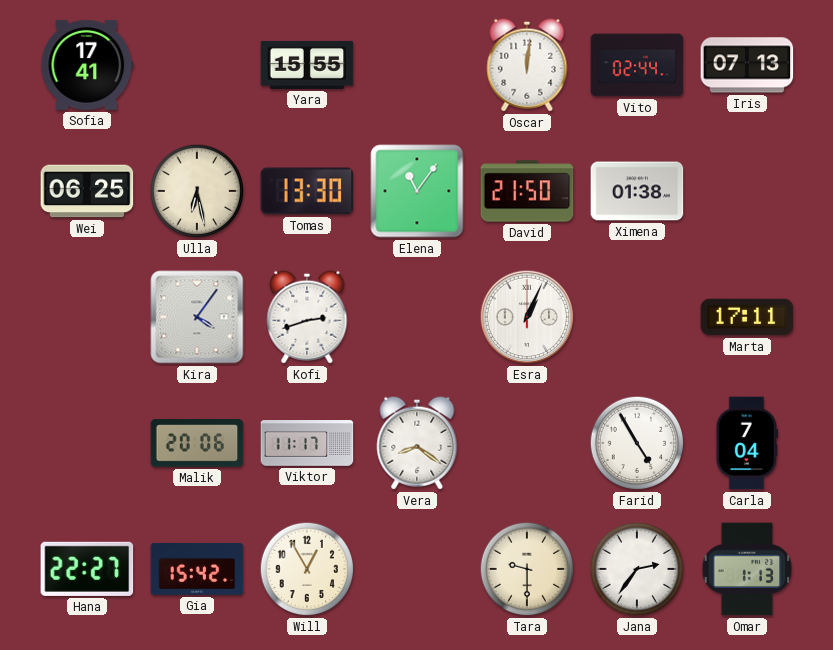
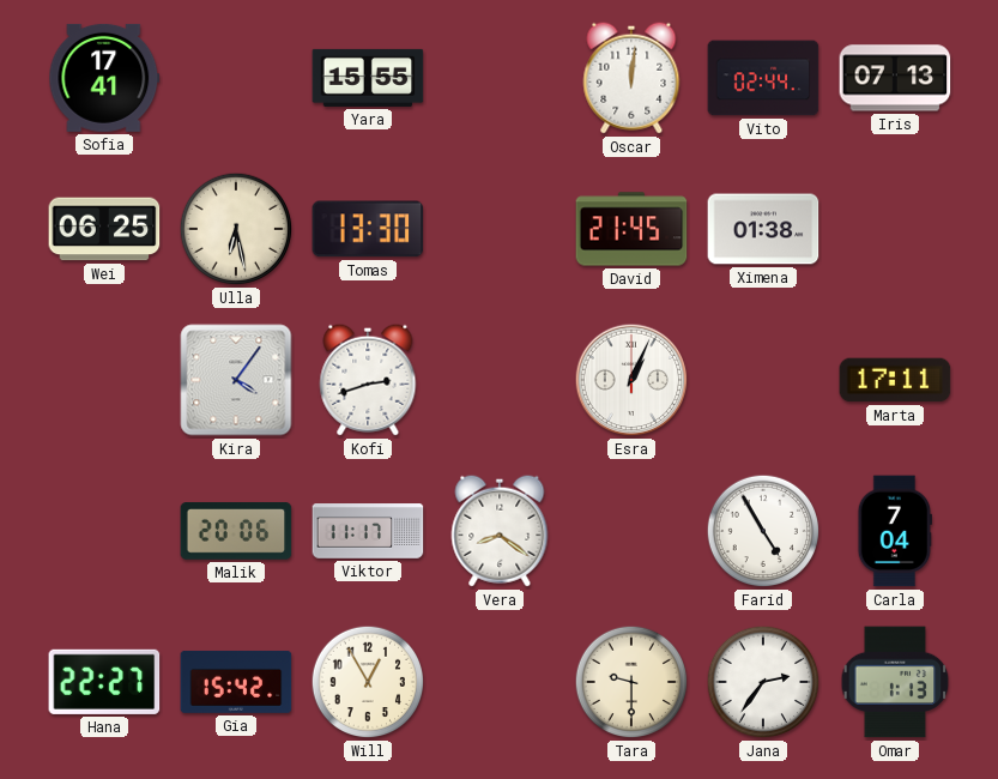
Elena: 11:06 -> none
David: 21:50 -> 21:45
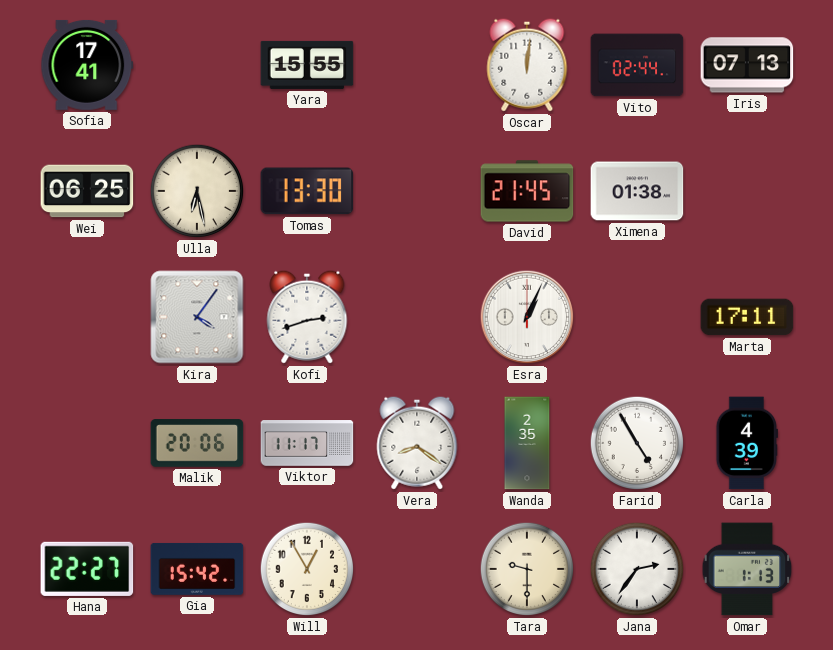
Wanda: none -> 2:35
Carla: 7:04 -> 4:39
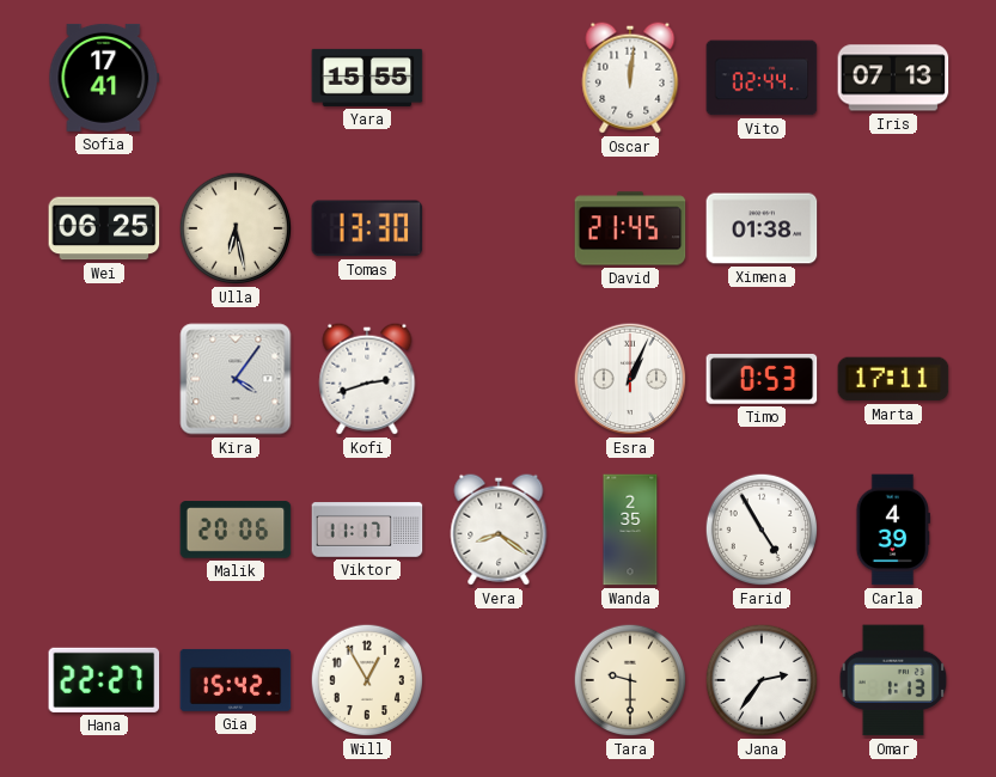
Timo: none -> 0:53
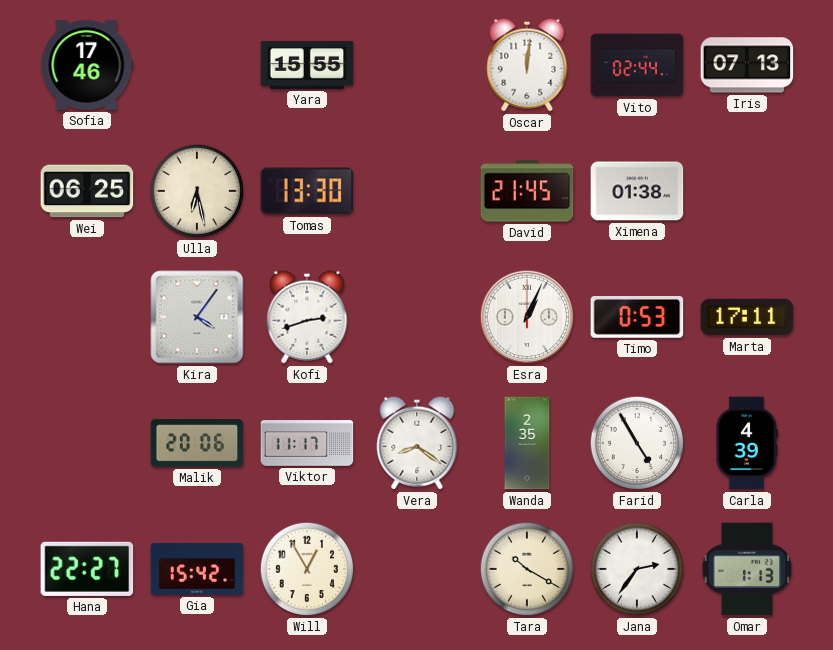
Sofia: 17:41 -> 17:46
Tara: 9:30 -> 10:20
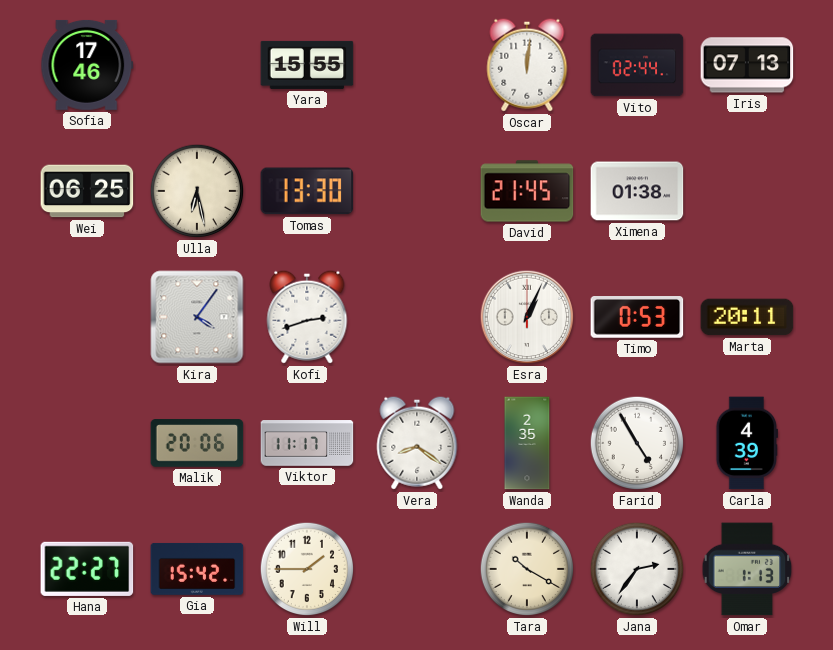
Marta: 17:11 -> 20:11
Will: 12:55 -> 1:45
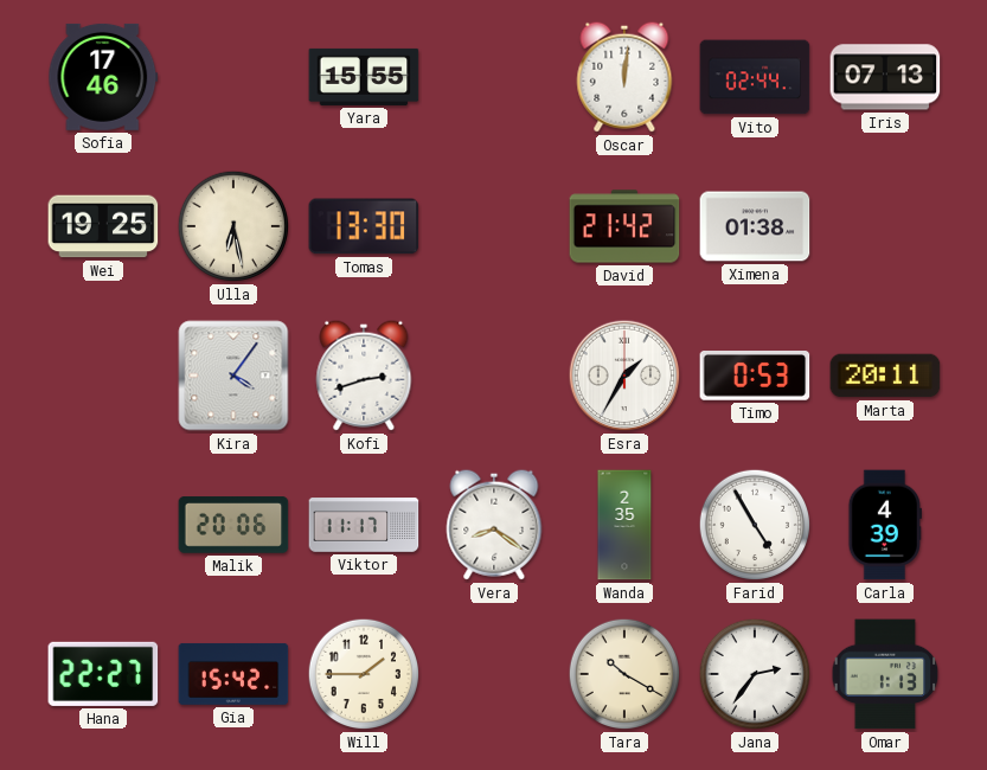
Wei: 06:25 -> 19:25
David: 21:45 -> 21:42
Esra: 1:04 -> 1:35
